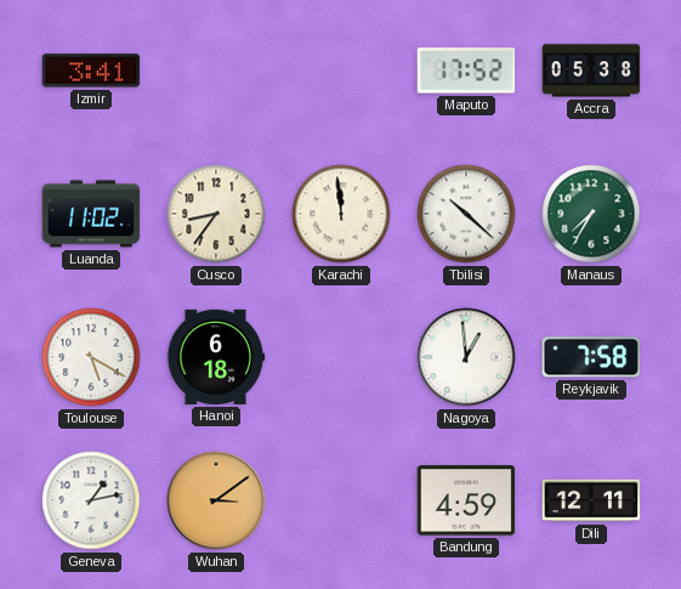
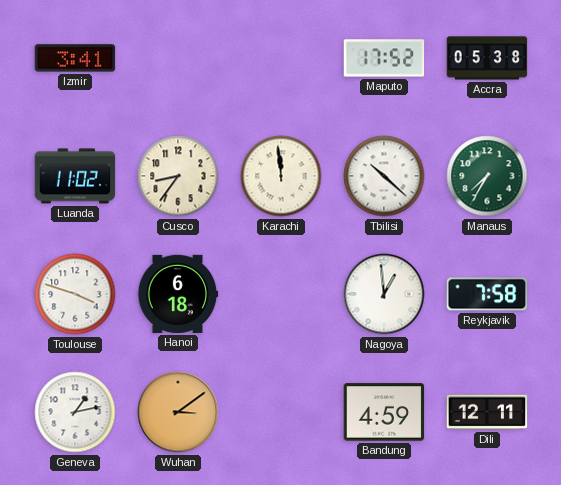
Toulouse: 5:20 -> 3:48
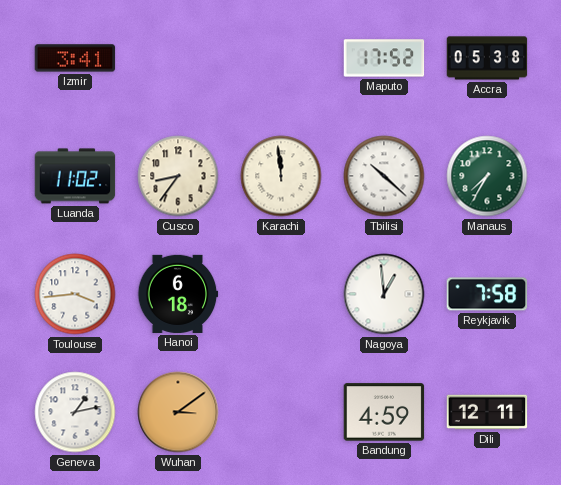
Toulouse: 3:48 -> 3:44
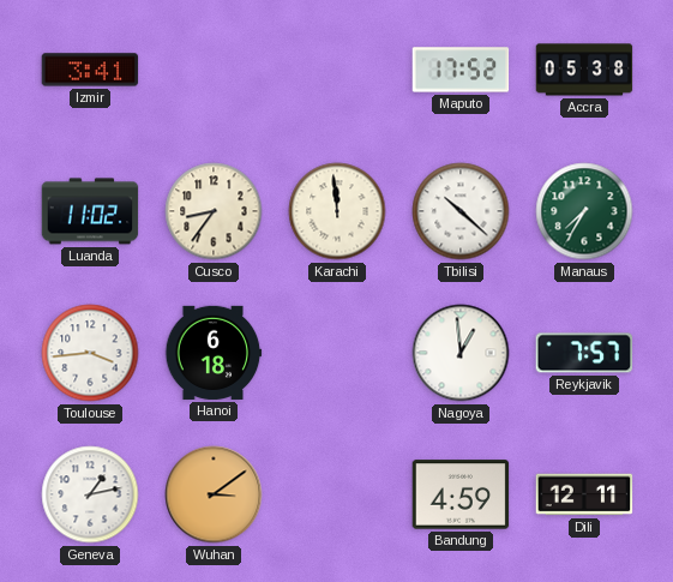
Reykjavik: 7:58 -> 7:57
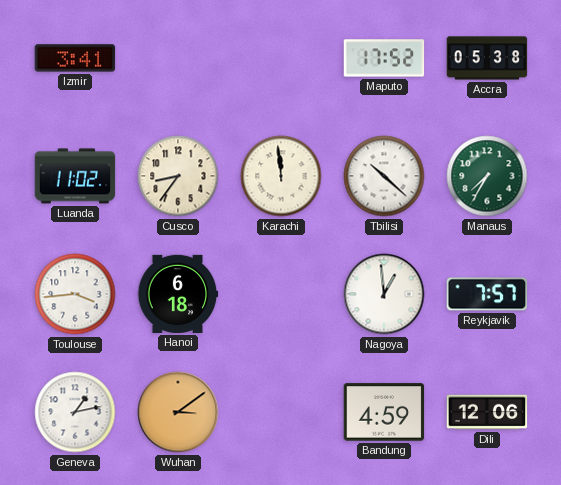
Dili: 12:11 -> 12:06
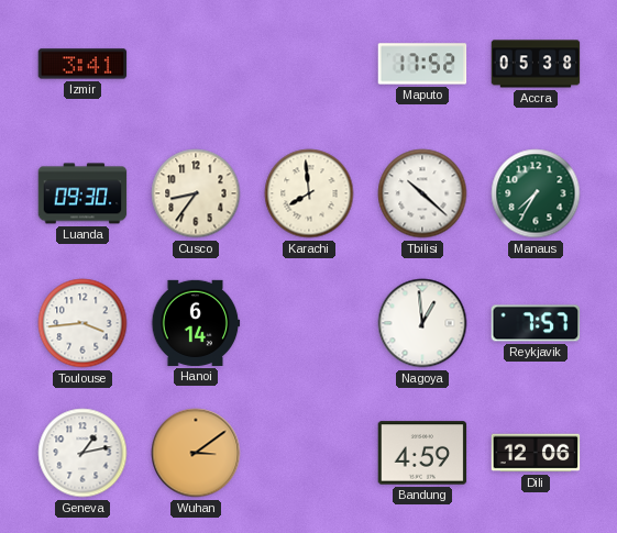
Luanda: 11:02 -> 09:30
Karachi: 11:59 -> 7:59
Hanoi: 6:18 -> 6:14
